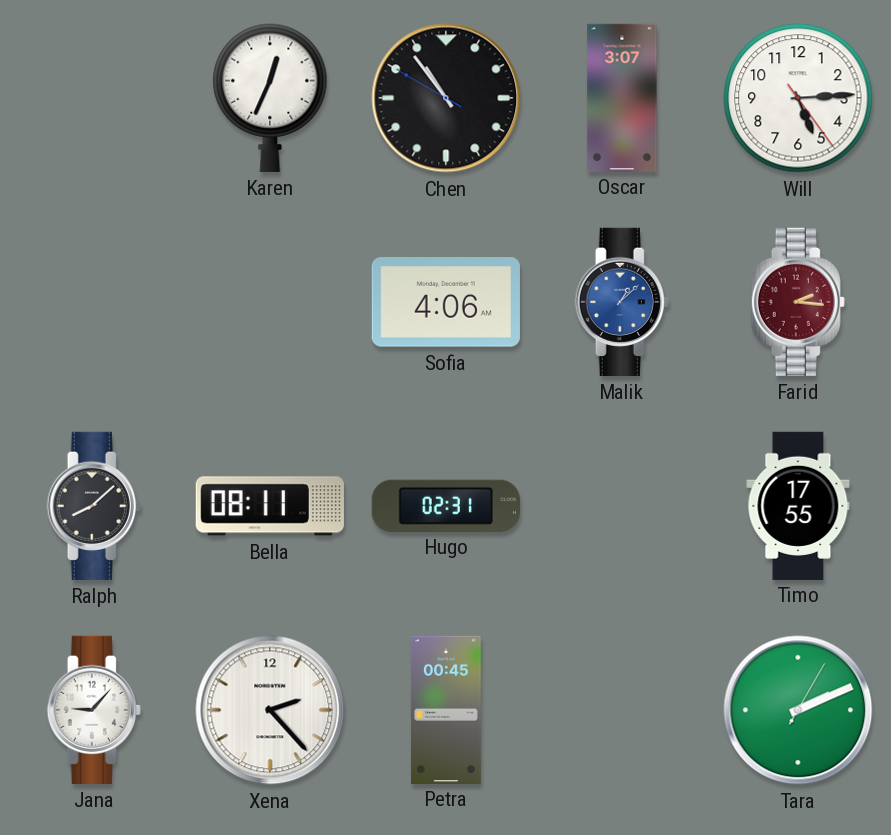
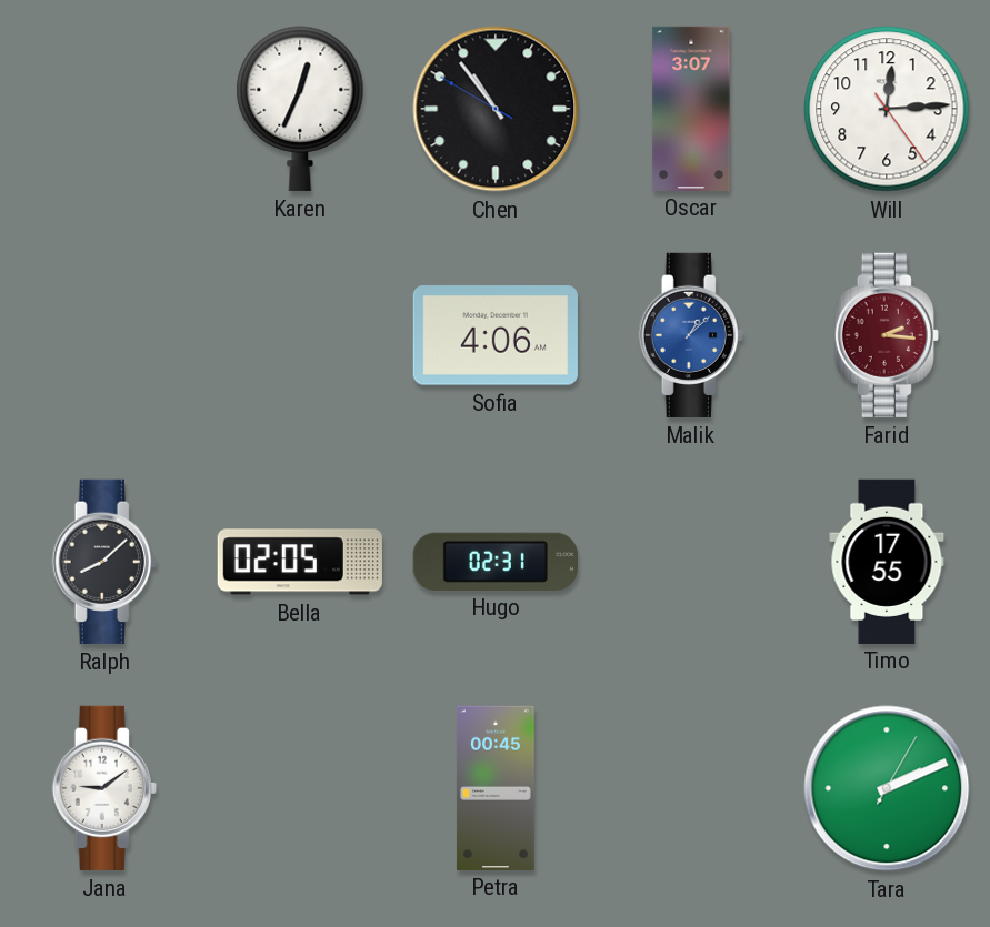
Will: 5:14 -> 12:14
Bella: 08:11 -> 02:05
Jana: 9:07 -> 9:09
Xena: 2:23 -> none
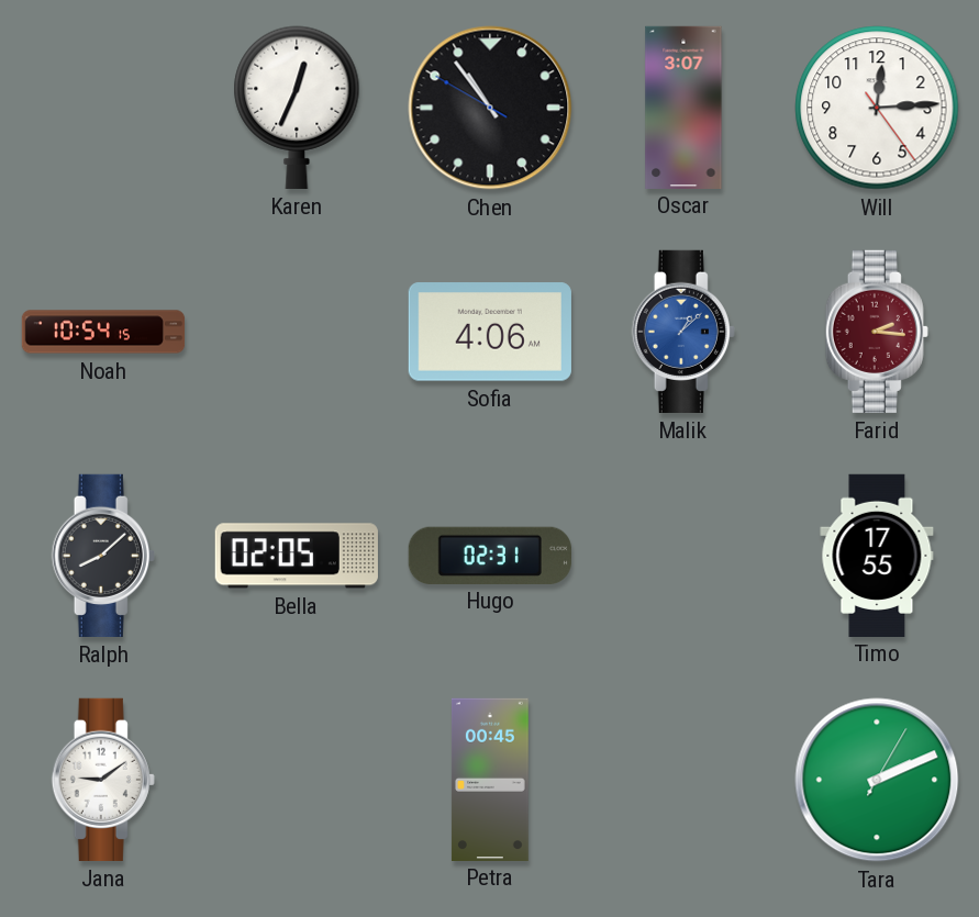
Noah: none -> 10:54
